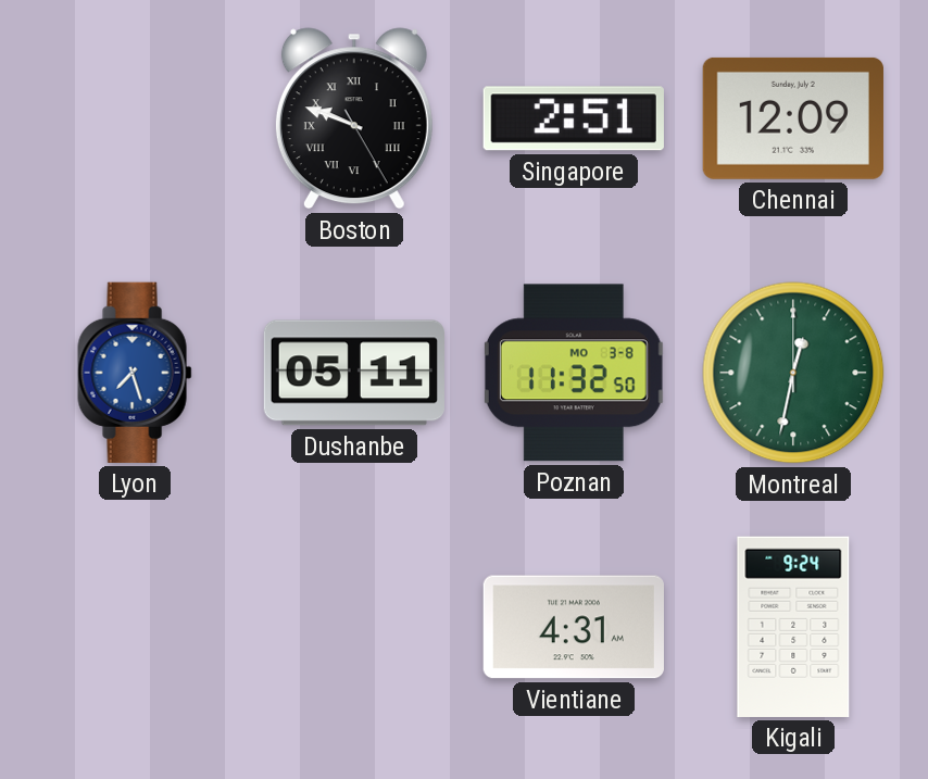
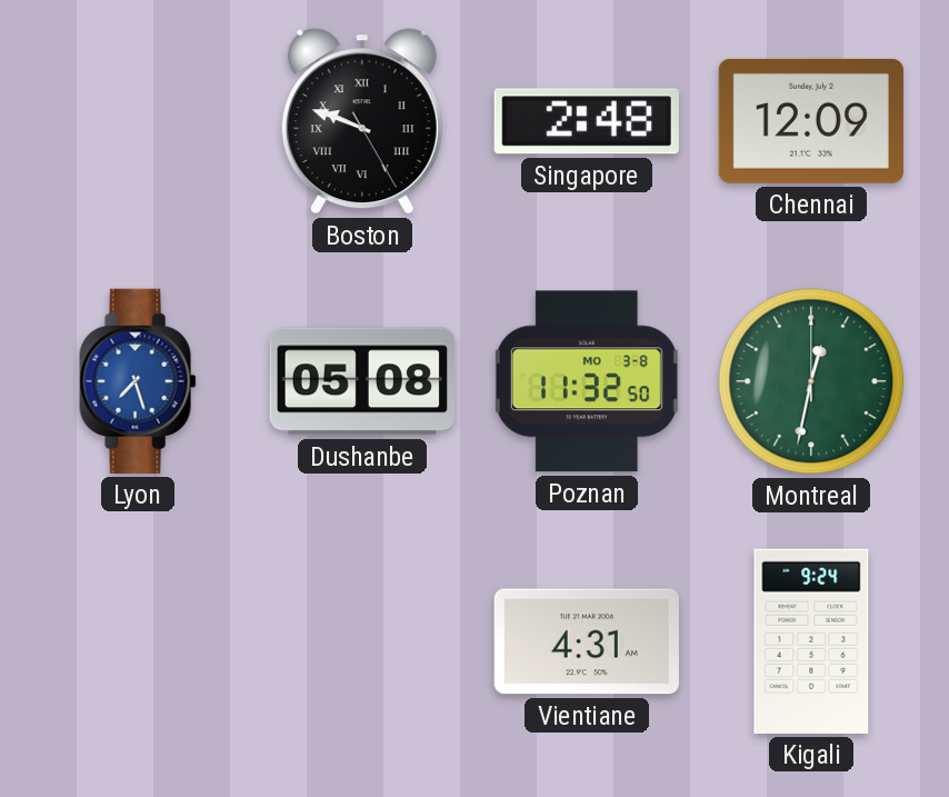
Singapore: 2:51 -> 2:48
Dushanbe: 05:11 -> 05:08
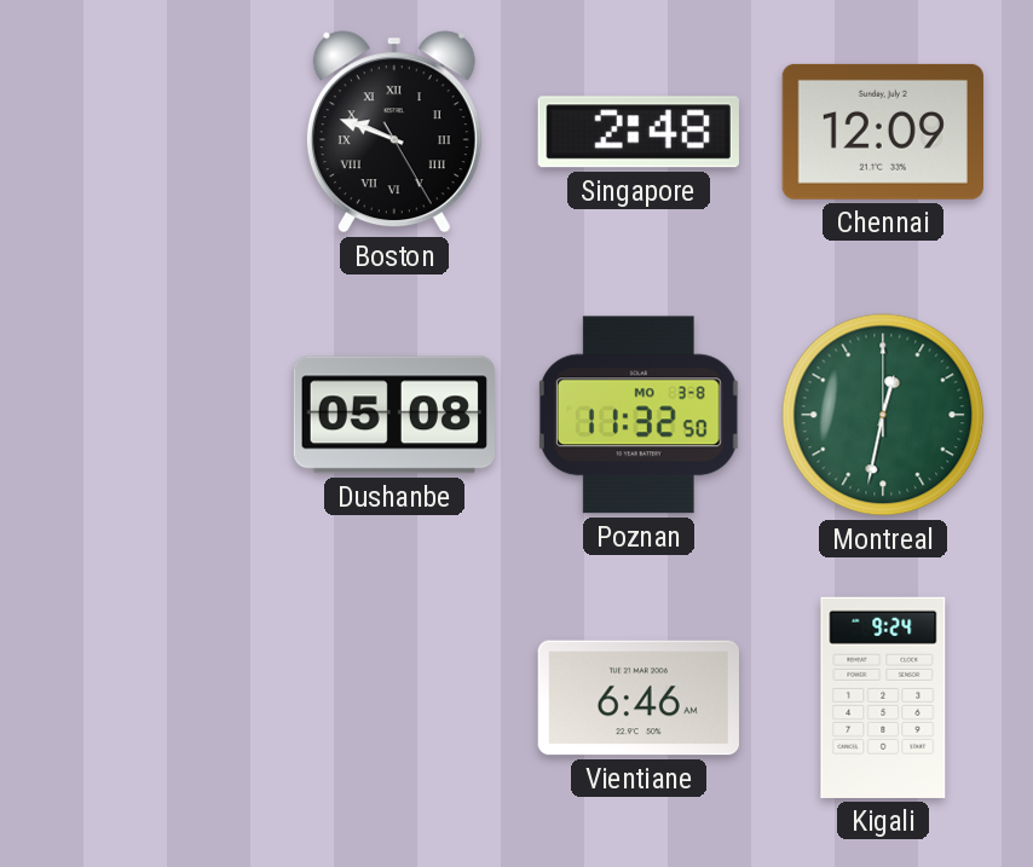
Lyon: 7:27 -> none
Vientiane: 4:31 -> 6:46
